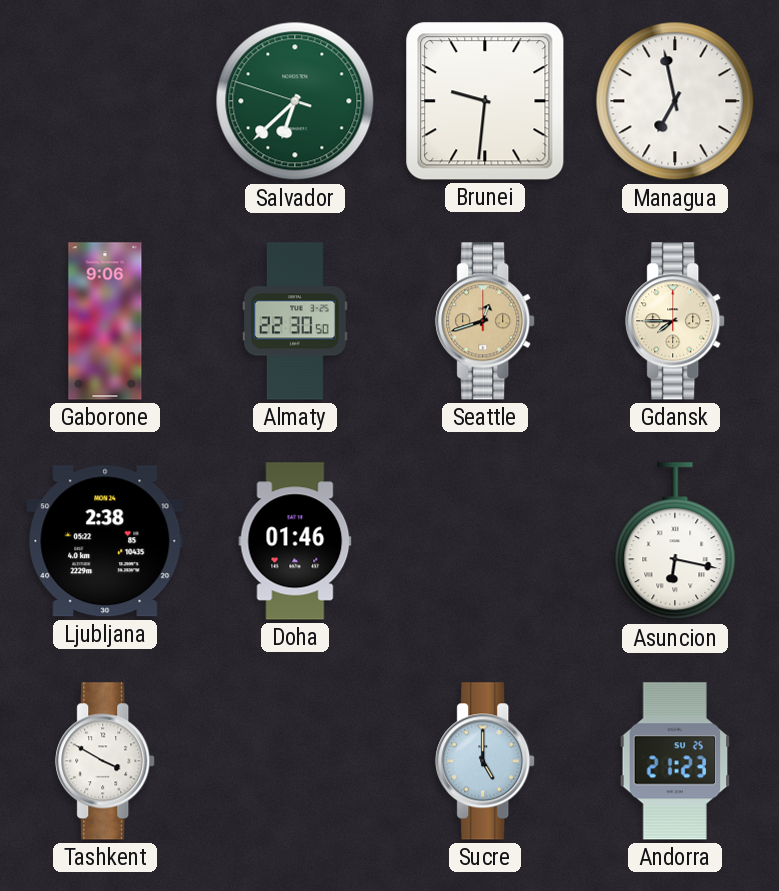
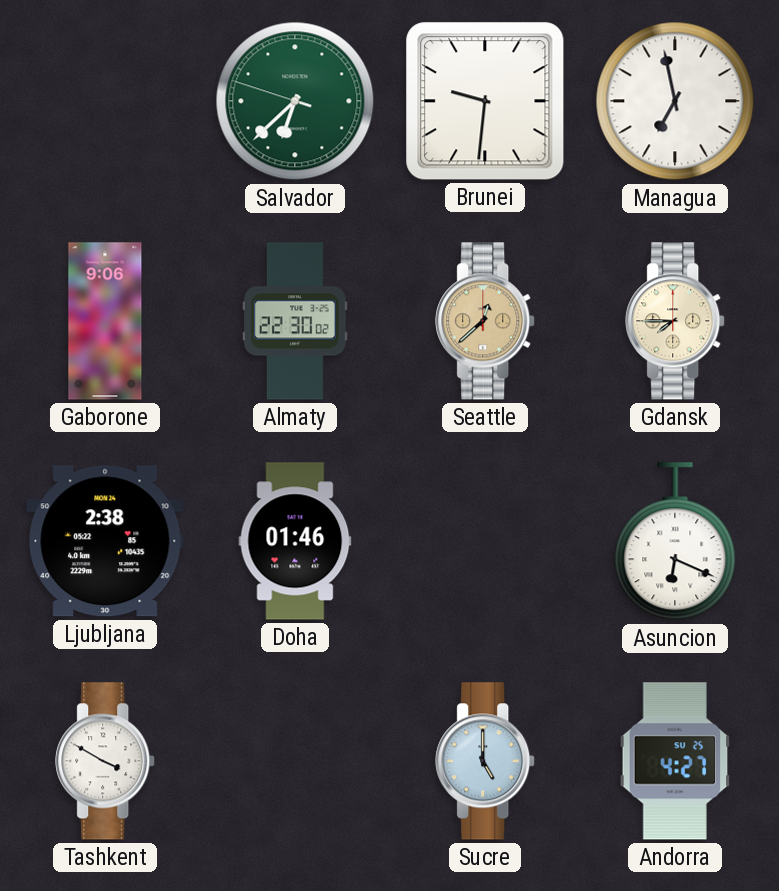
Almaty: 22:30:50 -> 22:30:02
Seattle: 12:42 -> 12:38
Asuncion: 6:17 -> 6:19
Andorra: 21:23 -> 4:27
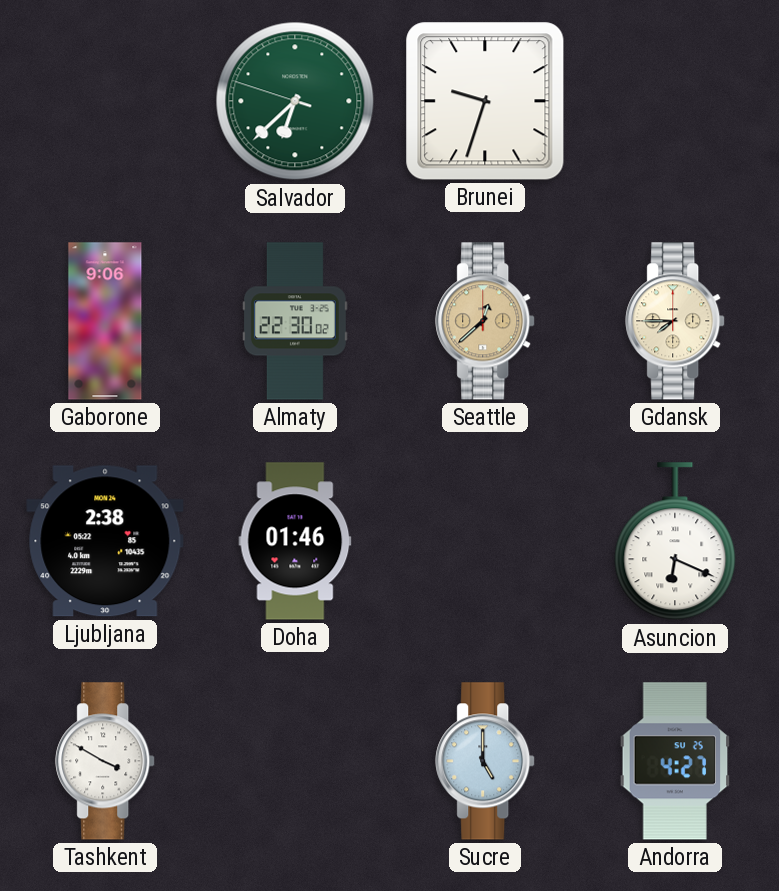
Brunei: 9:31 -> 9:33
Managua: 6:58 -> none
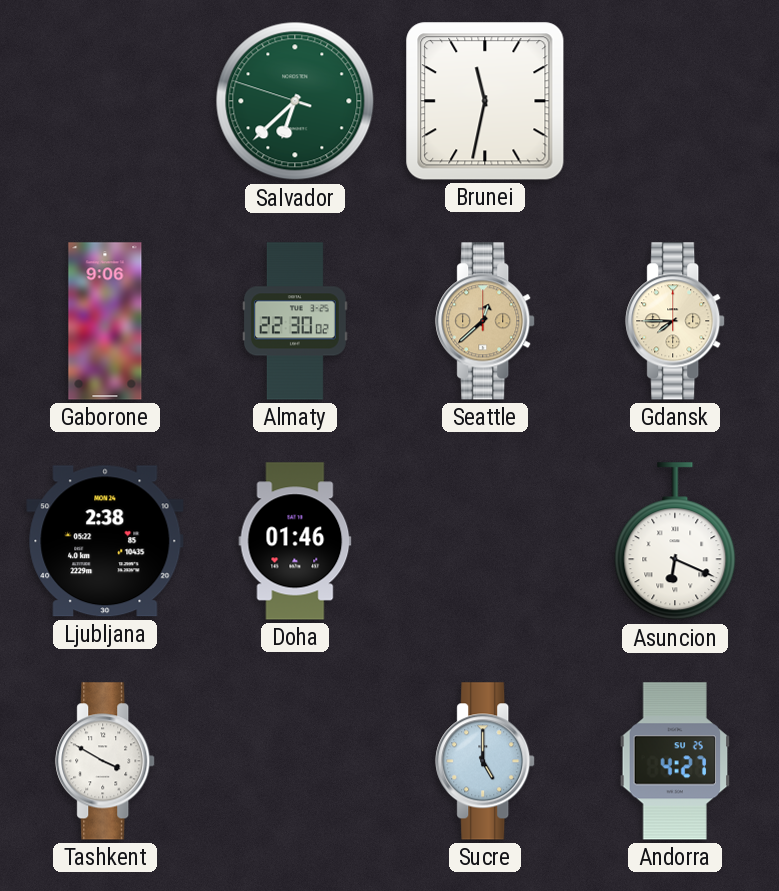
Brunei: 9:33 -> 11:32
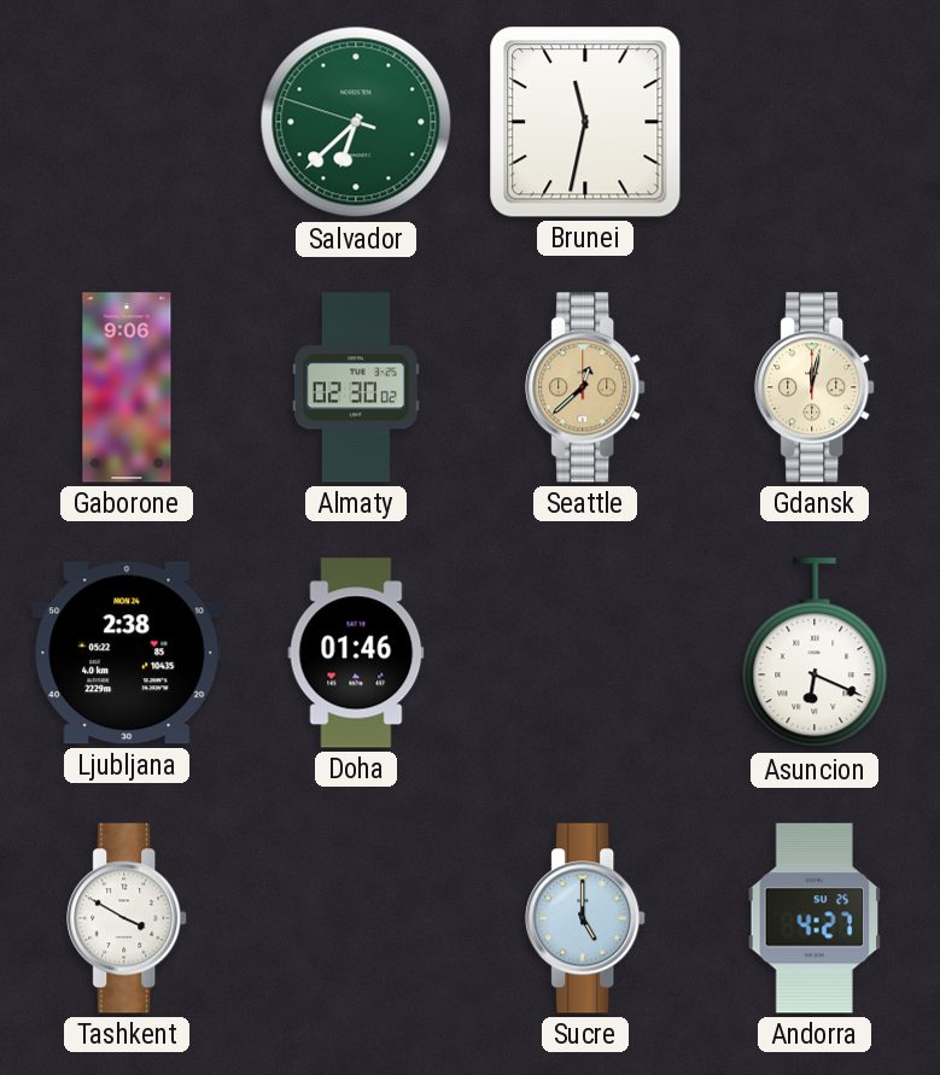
Almaty: 22:30 -> 02:30
Gdansk: 7:45 -> 12:02
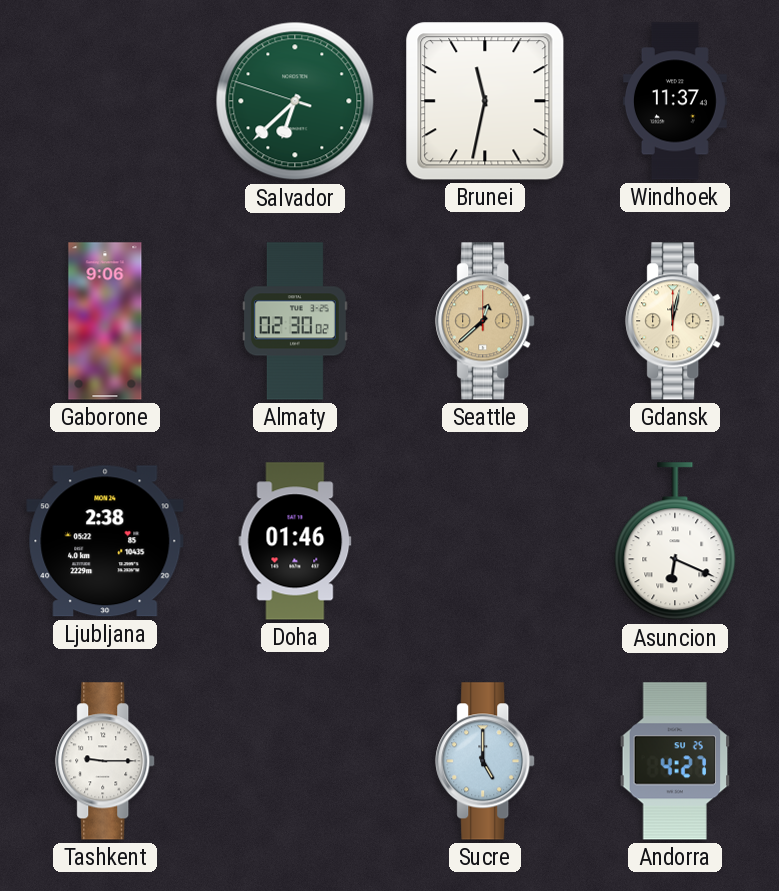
Windhoek: none -> 11:37
Tashkent: 3:50 -> 9:15
